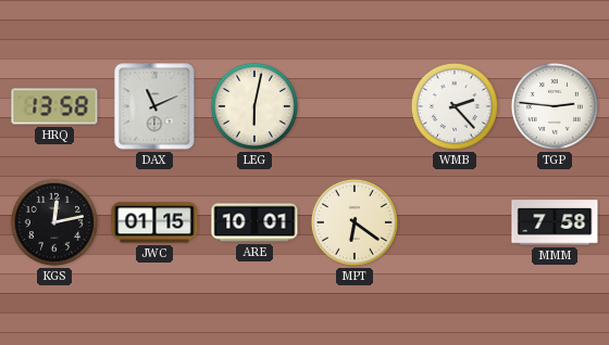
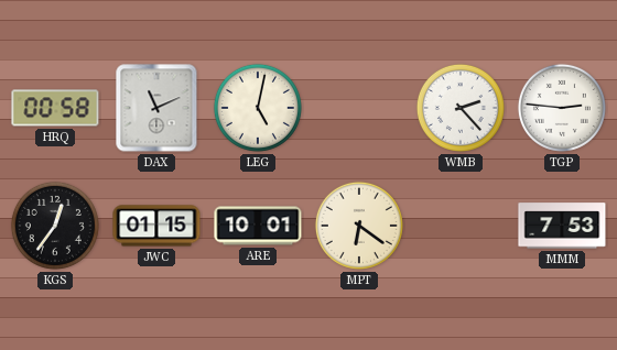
HRQ: 13:58 -> 00:58
LEG: 6:02 -> 5:02
KGS: 12:13 -> 12:36
MMM: 7:58 -> 7:53
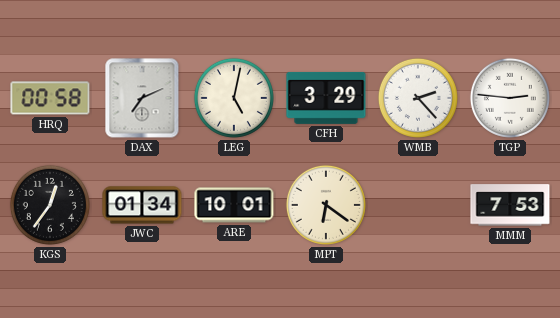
DAX: 11:11 -> 7:11
CFH: none -> 3:29
JWC: 01:15 -> 01:34
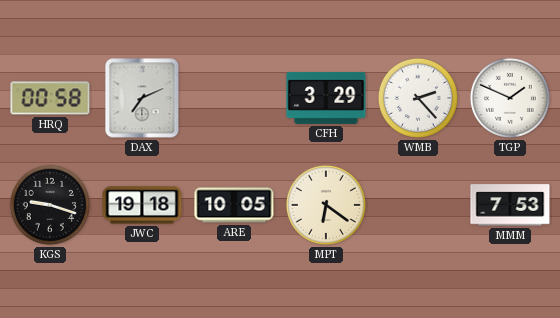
LEG: 5:02 -> none
TGP: 2:46 -> 1:49
KGS: 12:36 -> 9:18
JWC: 01:34 -> 19:18
ARE: 10:01 -> 10:05
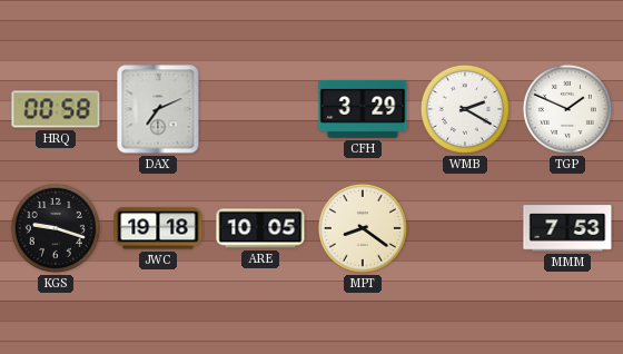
WMB: 2:23 -> 2:20
MPT: 6:21 -> 8:21
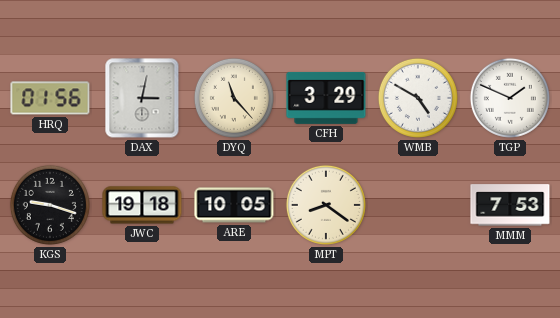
HRQ: 00:58 -> 01:56
DAX: 7:11 -> 3:02
DYQ: none -> 11:23
WMB: 2:20 -> 4:50
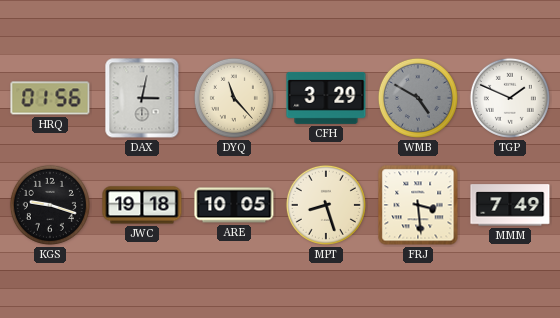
WMB dial: white -> grey
MPT: 8:21 -> 8:27
FRJ: none -> 3:29
MMM: 7:53 -> 7:49
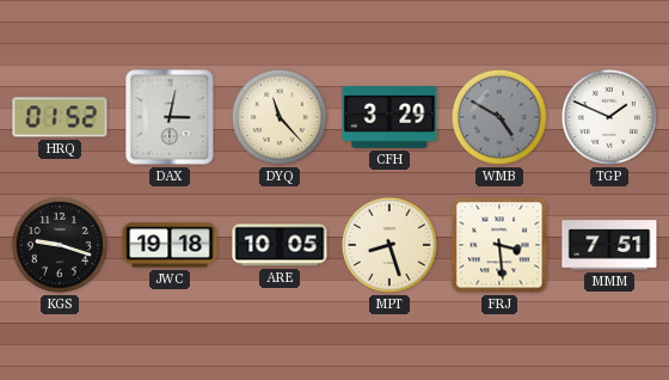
HRQ: 01:56 -> 01:52
MMM: 7:49 -> 7:51
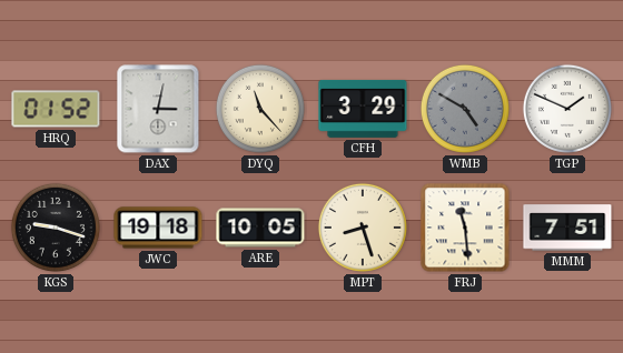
FRJ: 3:29 -> 11:29
